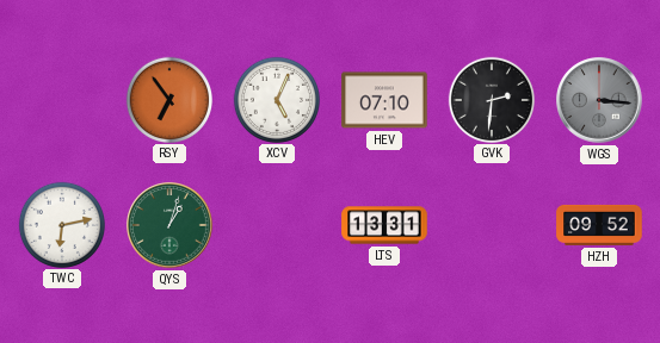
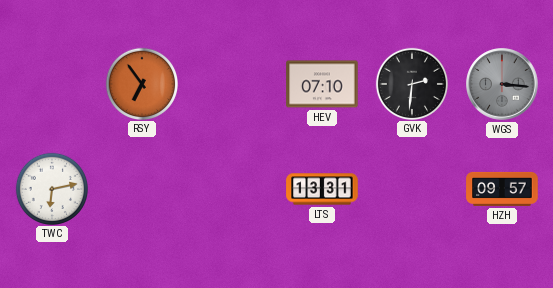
XCV: 5:04 -> none
QYS: 1:03 -> none
HZH: 09:52 -> 09:57
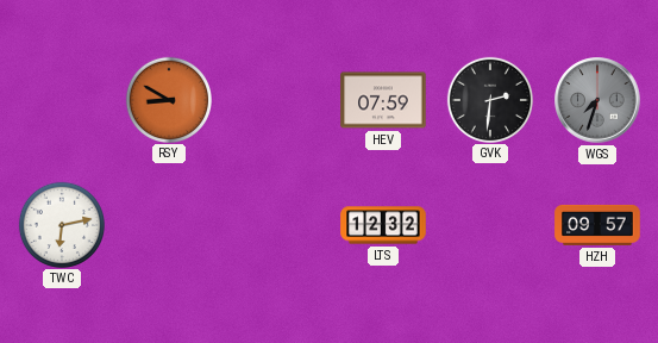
RSY: 6:54 -> 8:50
HEV: 07:10 -> 07:59
WGS: 3:16 -> 7:33
LTS: 13:31 -> 12:32
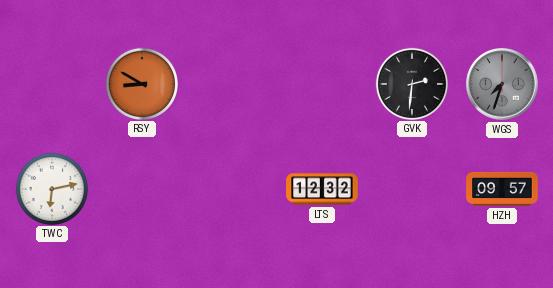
HEV: 07:59 -> none
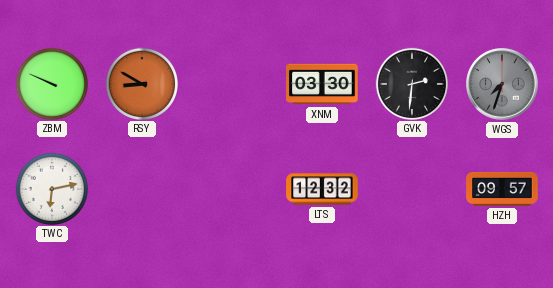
ZBM: none -> 9:49
XNM: none -> 03:30
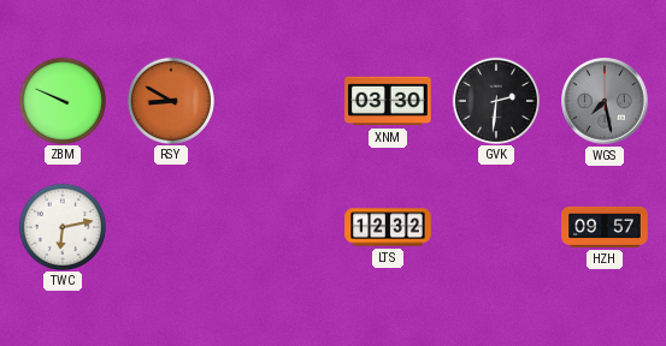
WGS: 7:33 -> 7:28
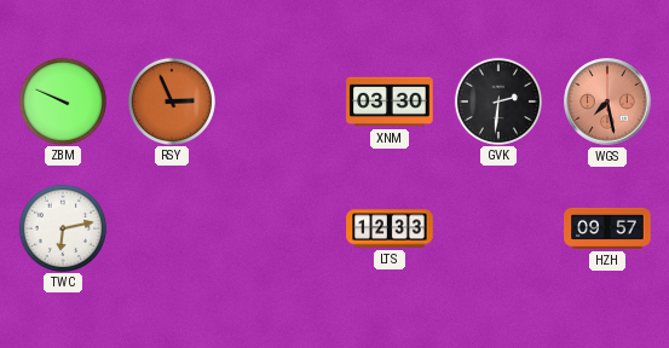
RSY: 8:50 -> 2:56
WGS dial: grey -> salmon
LTS: 12:32 -> 12:33
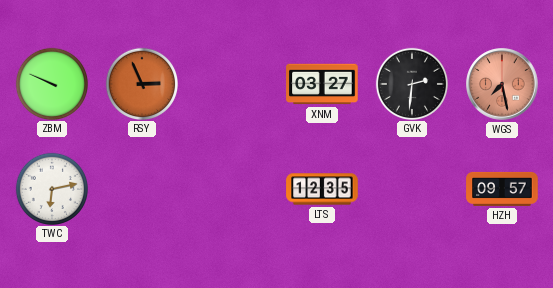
XNM: 03:30 -> 03:27
LTS: 12:33 -> 12:35
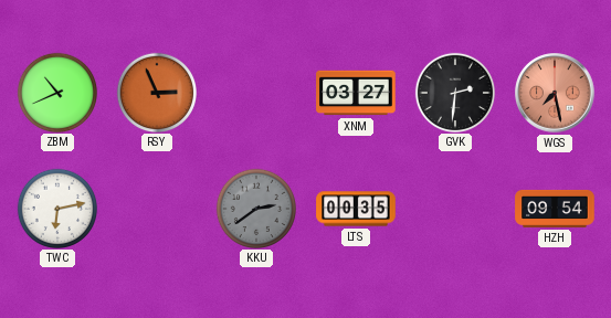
ZBM: 9:49 -> 10:41
KKU: none -> 2:39
LTS: 12:35 -> 00:35
HZH: 09:57 -> 09:54
